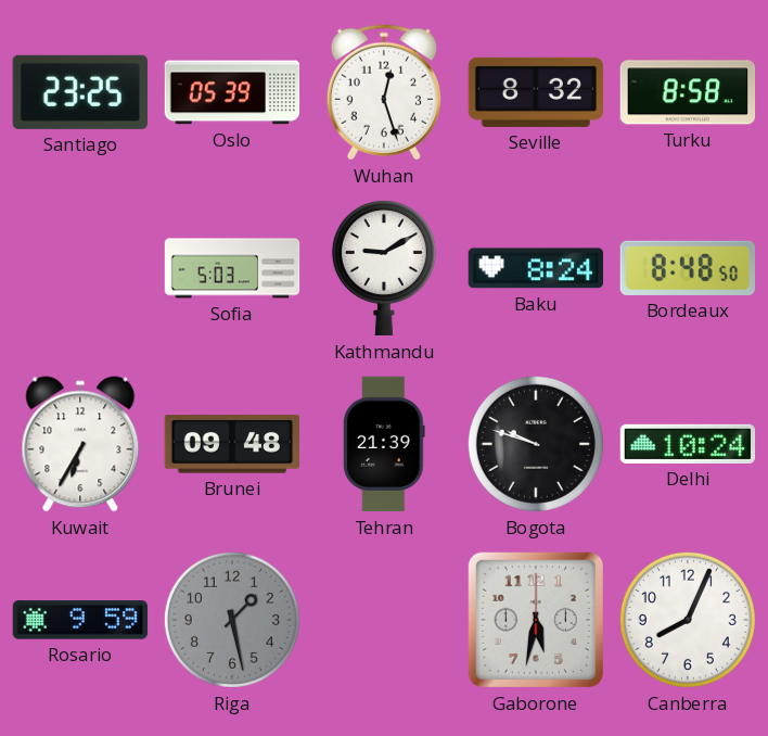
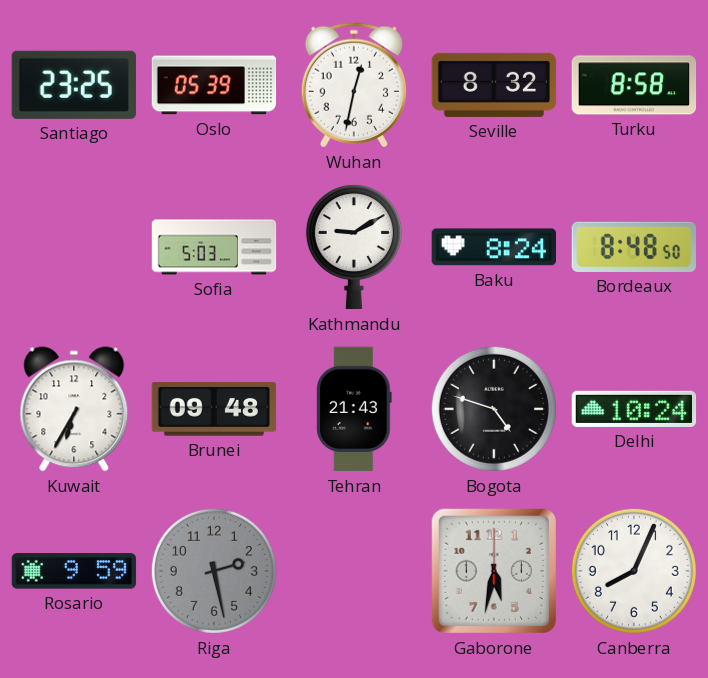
Wuhan: 12:27 -> 12:32
Tehran: 21:39 -> 21:43
Bogota: 9:48 -> 4:48
Riga: 1:28 -> 2:28
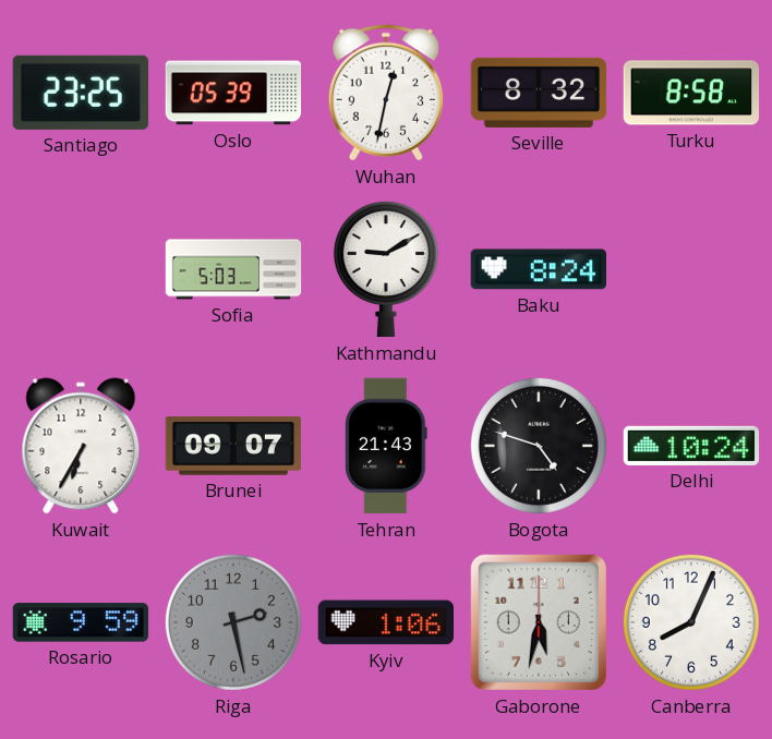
Bordeaux: 8:48 -> none
Brunei: 09:48 -> 09:07
Kyiv: none -> 1:06
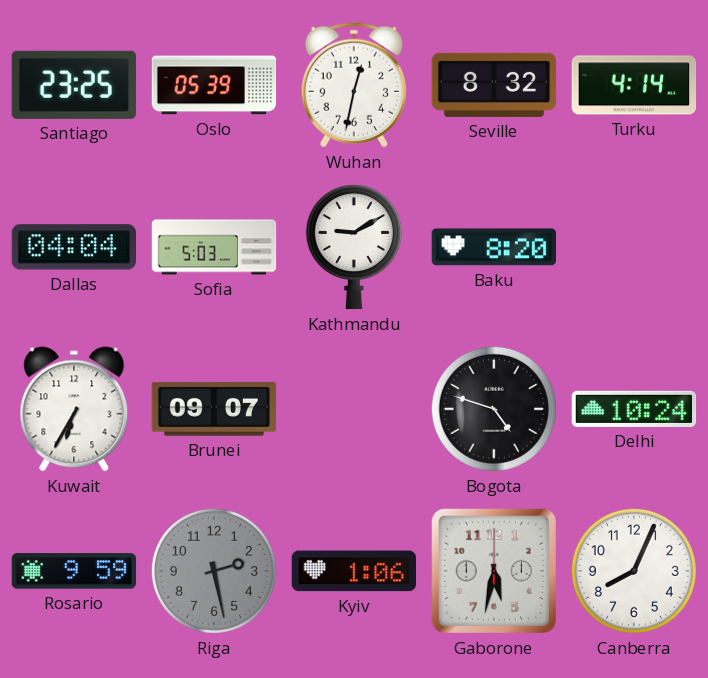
Turku: 8:58 -> 4:14
Dallas: none -> 04:04
Baku: 8:24 -> 8:20
Tehran: 21:43 -> none
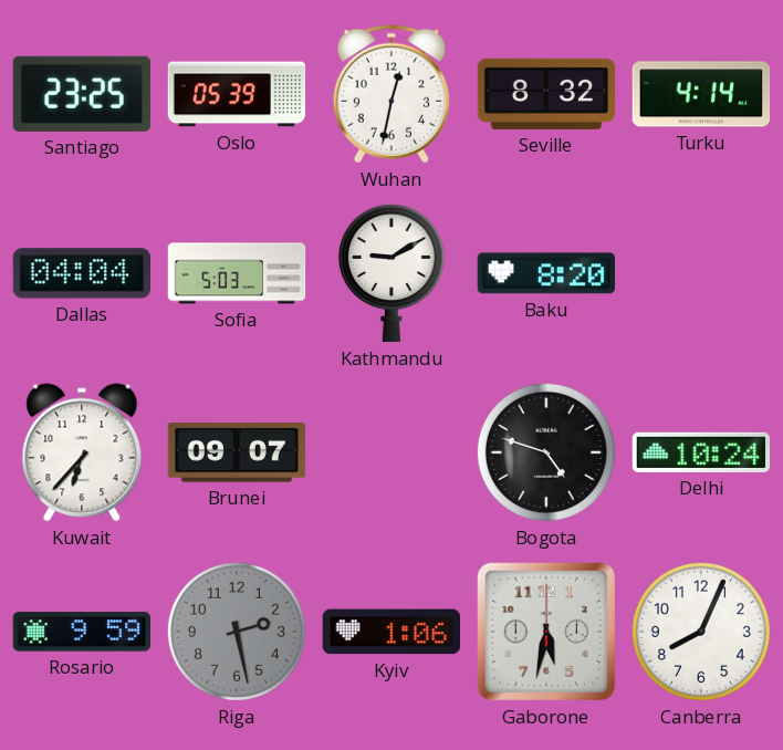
Kuwait: 6:35 -> 6:37
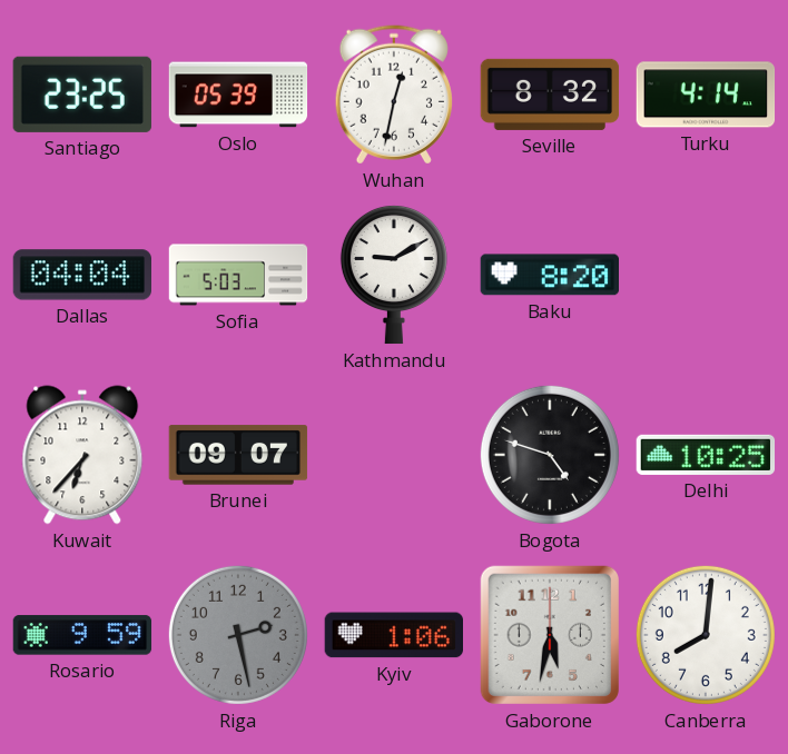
Delhi: 10:24 -> 10:25
Canberra: 8:04 -> 8:01
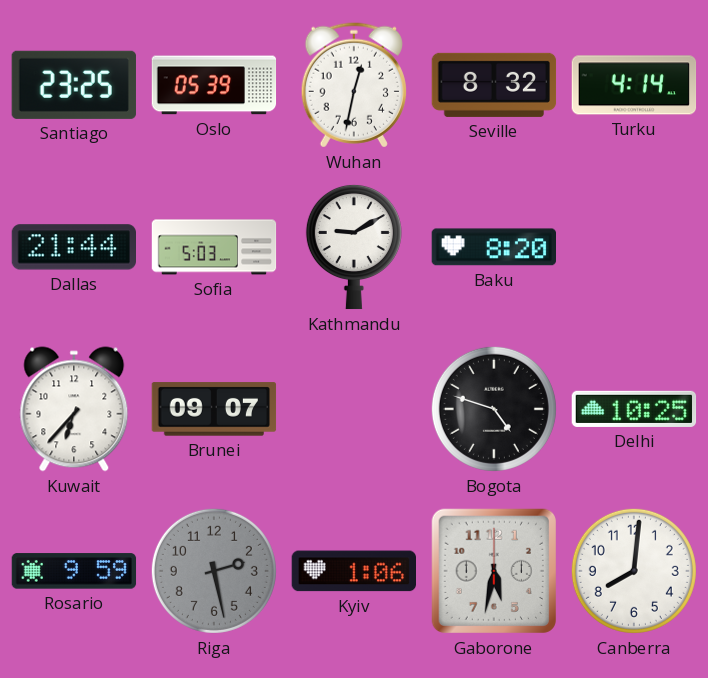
Dallas: 04:04 -> 21:44
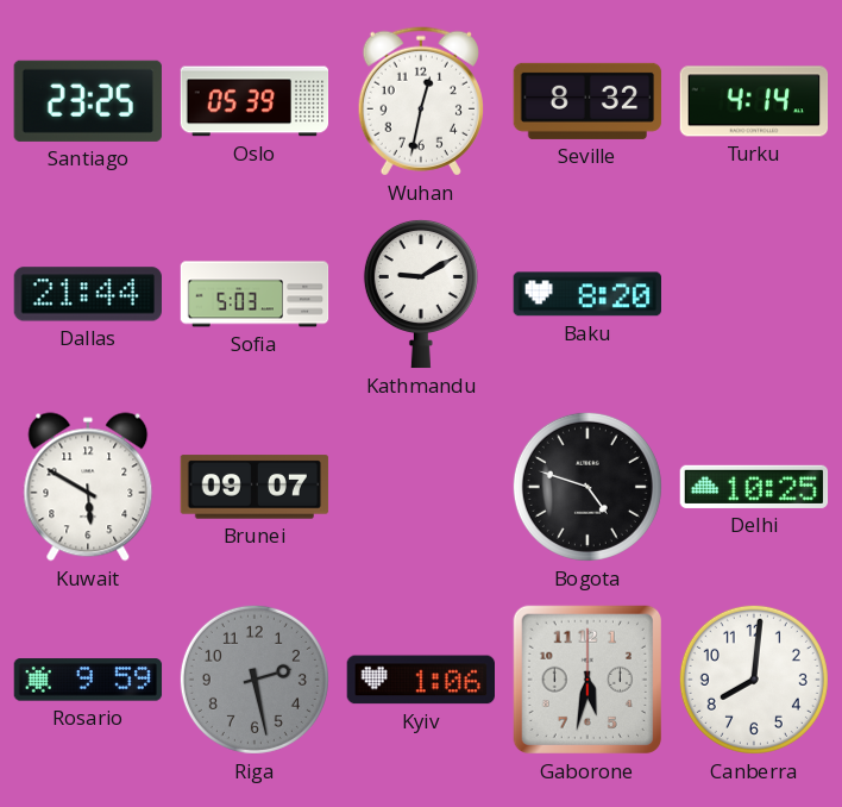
Kuwait: 6:37 -> 5:50
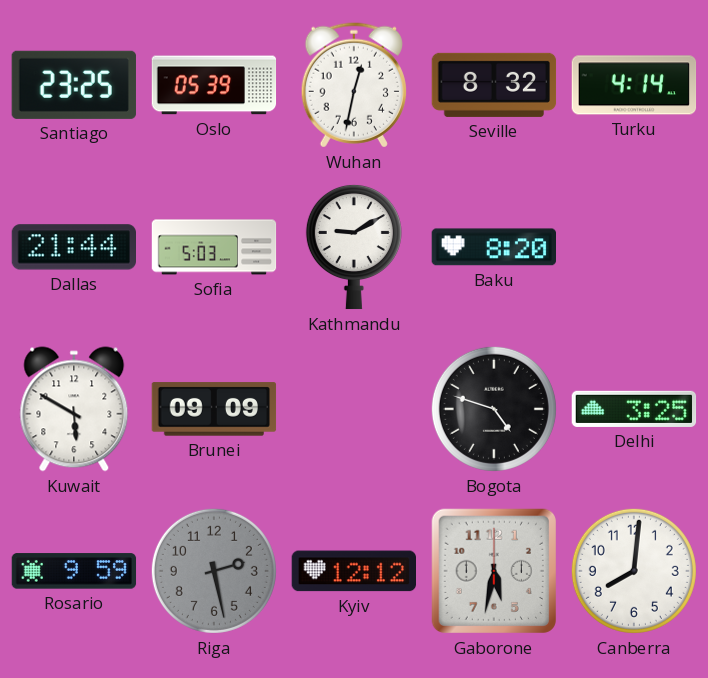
Brunei: 09:07 -> 09:09
Delhi: 10:25 -> 3:25
Kyiv: 1:06 -> 12:12
